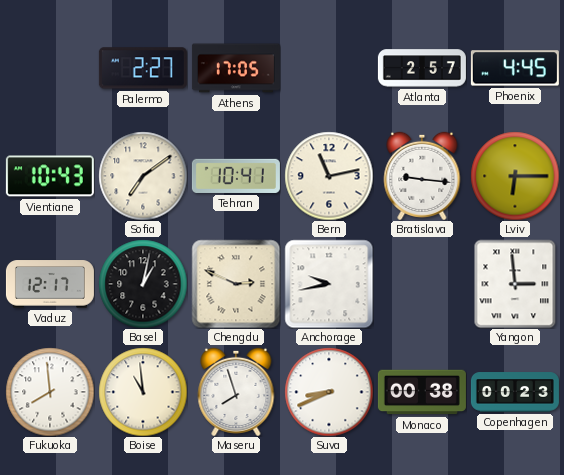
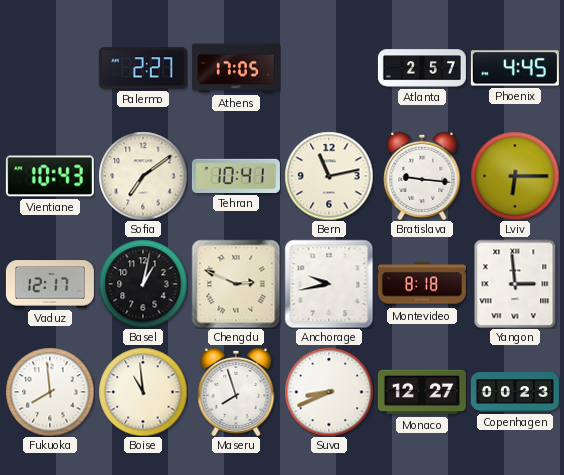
Montevideo: none -> 8:18
Monaco: 00:38 -> 12:27
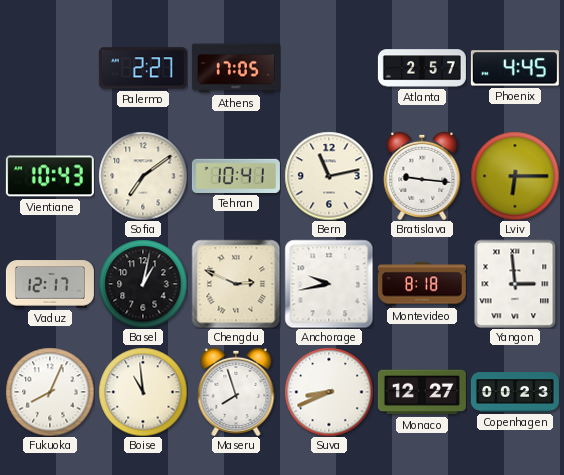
Fukuoka: 7:59 -> 8:04
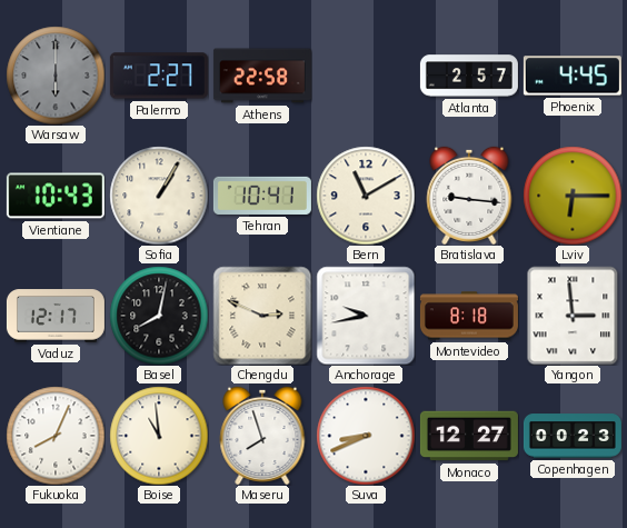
Warsaw: none -> 6:00
Athens: 17:05 -> 22:58
Sofia: 7:09 -> 1:05
Bern: 11:13 -> 11:10
Basel: 1:02 -> 8:02
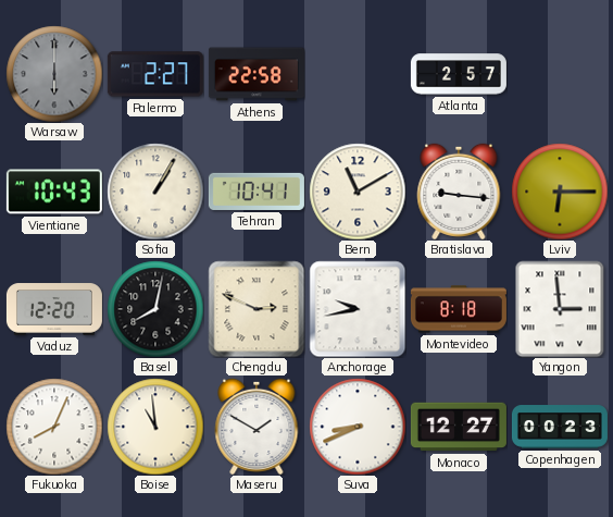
Phoenix: 4:45 -> none
Vaduz: 12:17 -> 12:20
Maseru: 7:57 -> 1:50
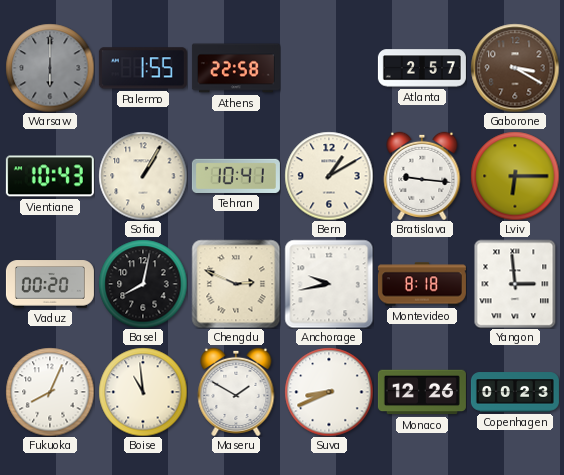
Palermo: 2:27 -> 1:55
Gaborone: none -> 3:20
Bern: 11:10 -> 1:10
Vaduz: 12:20 -> 00:20
Monaco: 12:27 -> 12:26
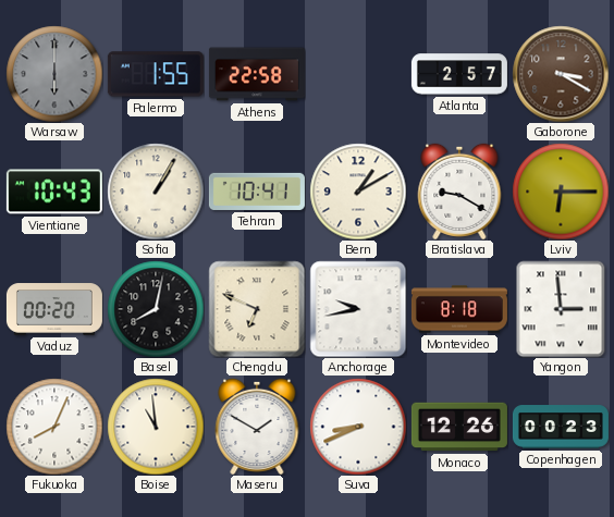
Bratislava: 9:16 -> 9:20
Chengdu: 2:49 -> 6:49
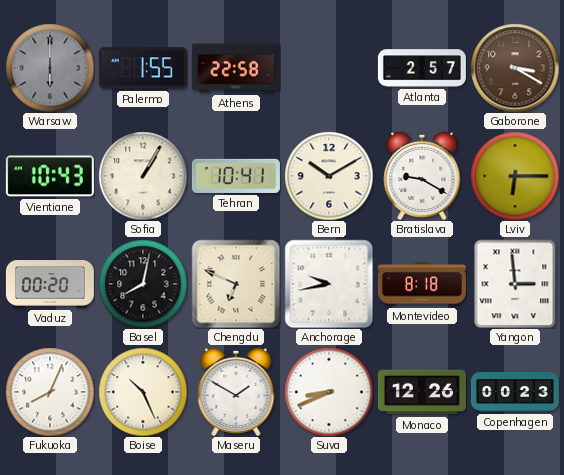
Bern: 1:10 -> 10:10
Boise: 10:59 -> 10:26
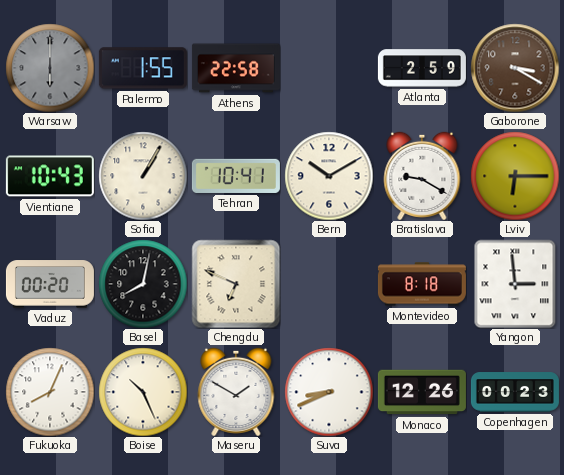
Atlanta: 2:57 -> 2:59
Anchorage: 9:43 -> none
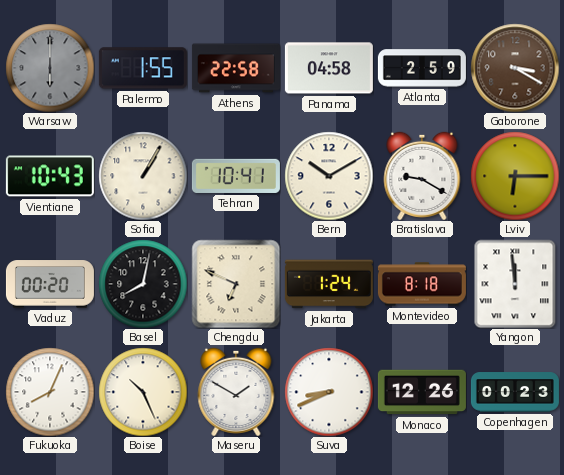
Panama: none -> 04:58
Jakarta: none -> 1:24
Yangon: 2:59 -> 11:59
